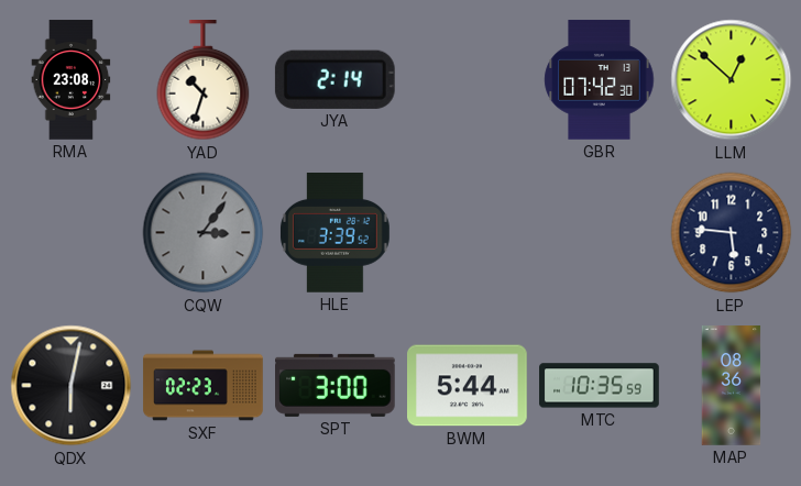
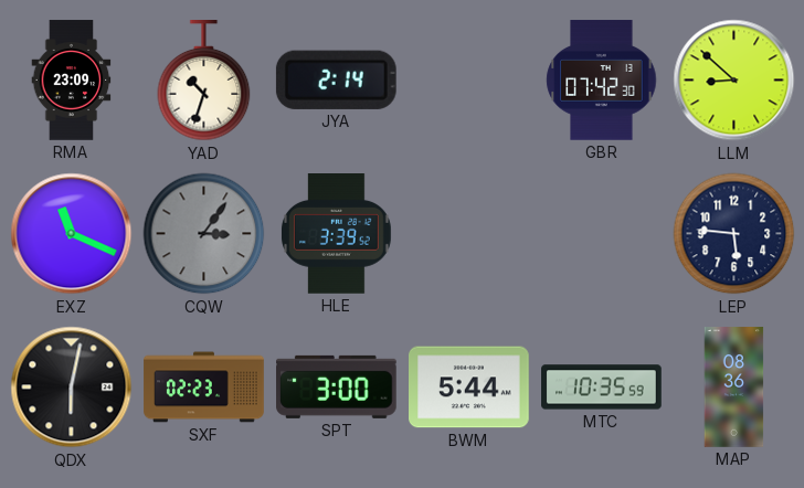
RMA: 23:08 -> 23:09
LLM: 12:52 -> 8:52
EXZ: none -> 11:19
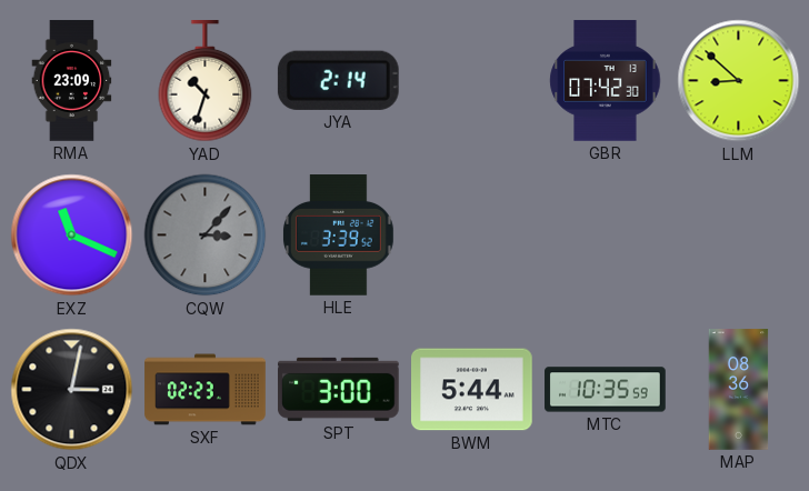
CQW: 3:06 -> 3:07
LEP: 5:46 -> none
QDX: 6:02 -> 3:02
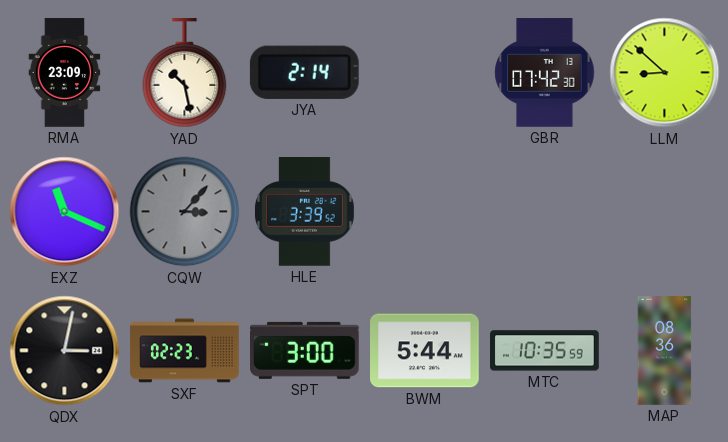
YAD: 10:33 -> 10:28
